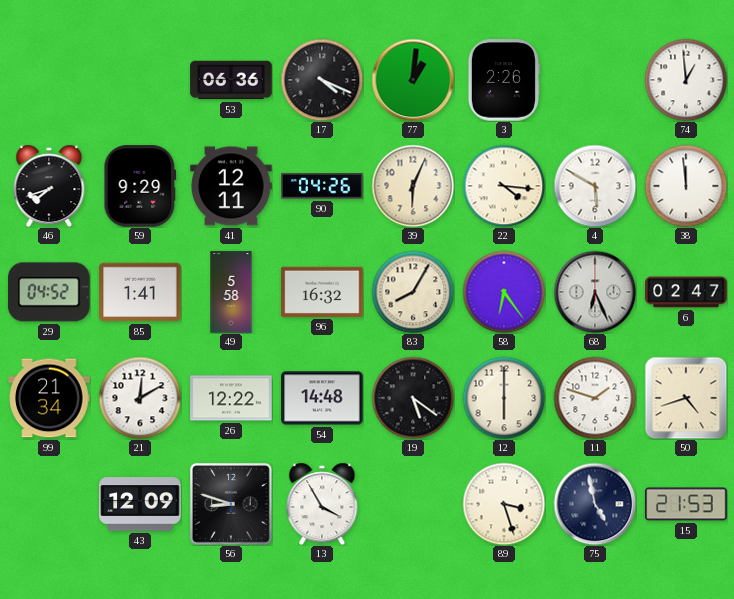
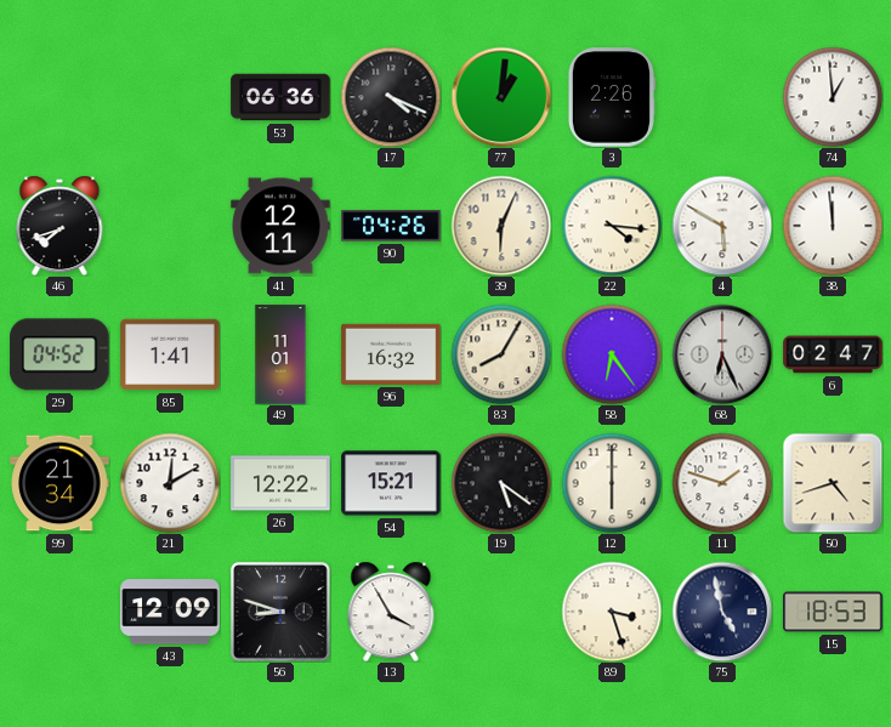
59: 9:29 -> none
49: 5:58 -> 11:01
54: 14:48 -> 15:21
15: 21:53 -> 18:53
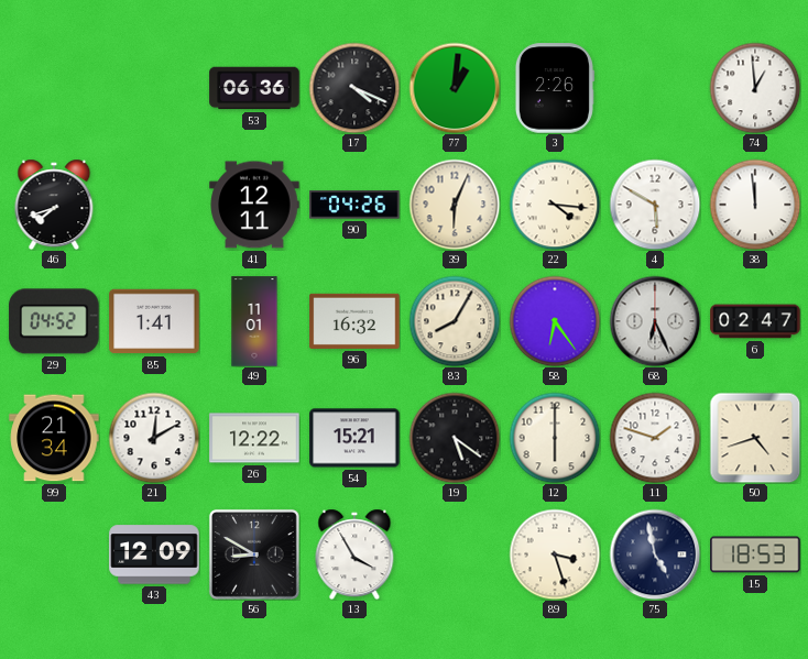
56: 8:48 -> 8:50
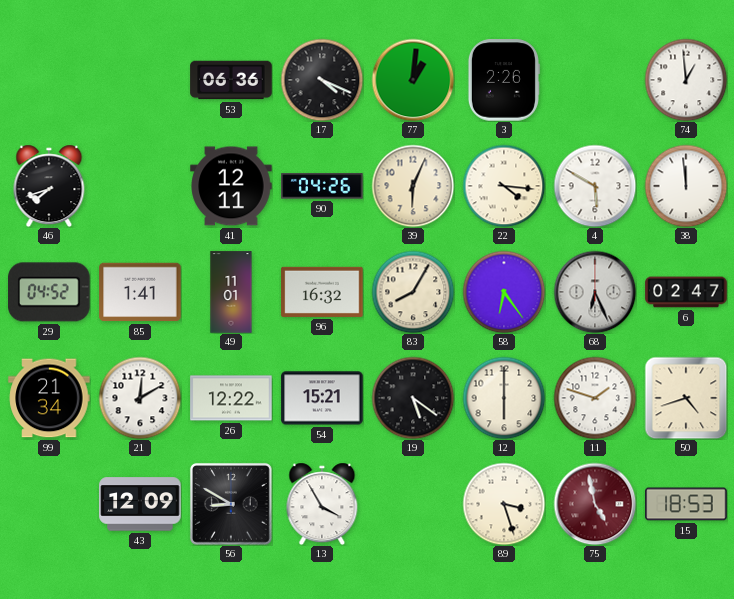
75 dial: navy -> burgundy
